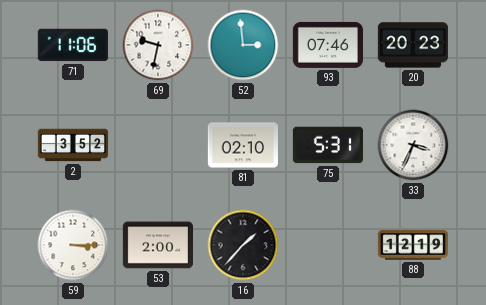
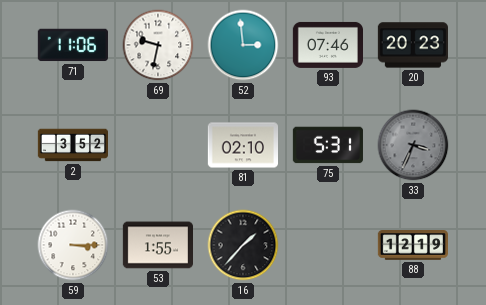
33 dial: white -> grey
53: 2:00 -> 1:55
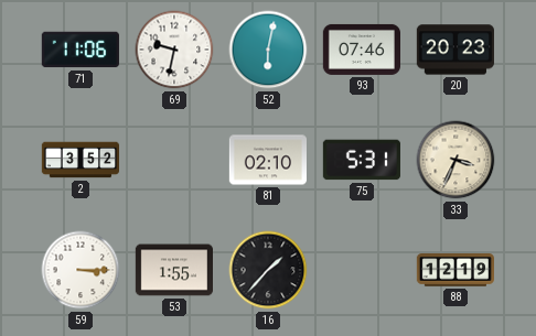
52: 2:59 -> 6:02
33 dial: grey -> cream
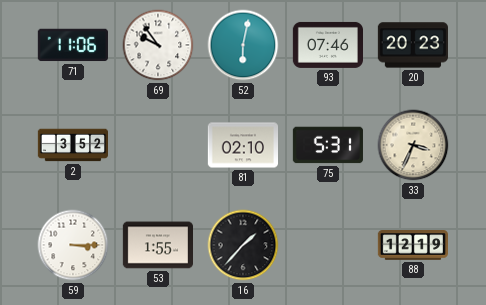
69: 9:32 -> 9:54
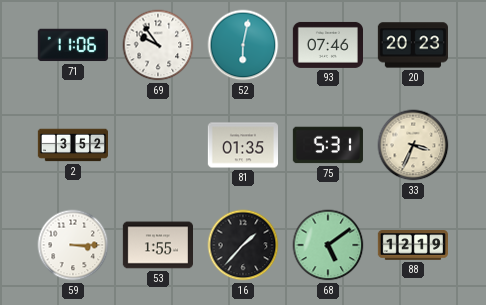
81: 02:10 -> 01:35
68: none -> 5:09
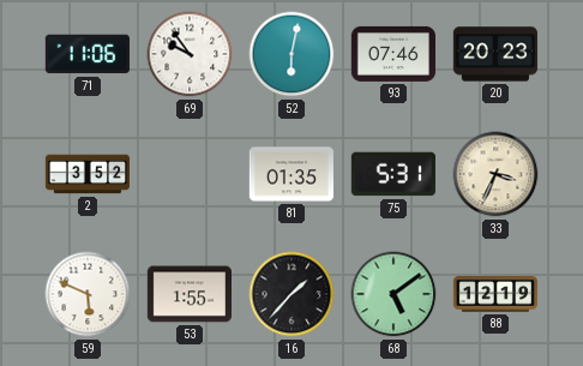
59: 3:15 -> 5:49
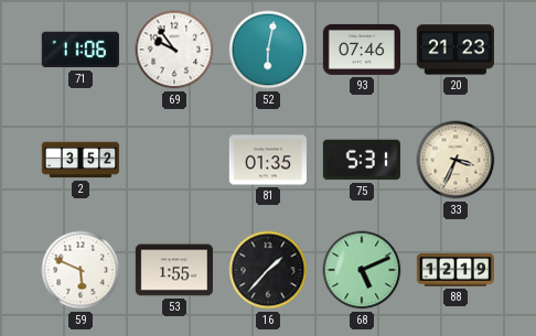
20: 20:23 -> 21:23
68: 5:09 -> 5:11
